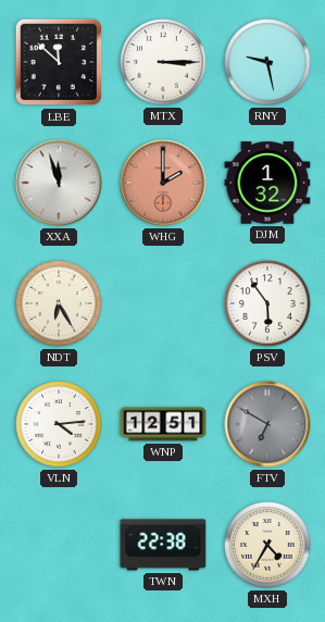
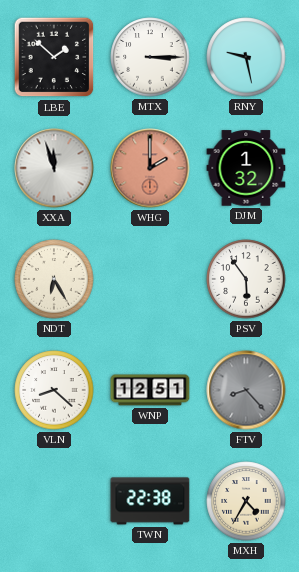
LBE: 11:52 -> 1:52
VLN: 4:14 -> 8:22
FTV: 6:50 -> 8:23
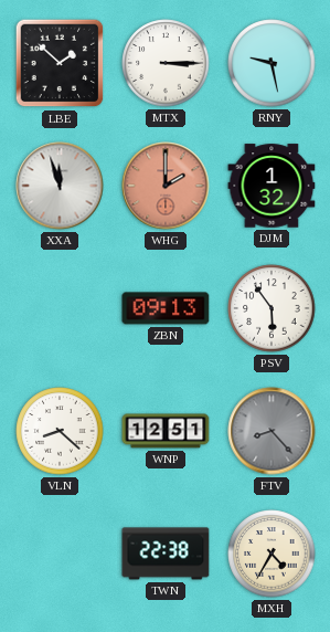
NDT: 6:25 -> none
ZBN: none -> 09:13
